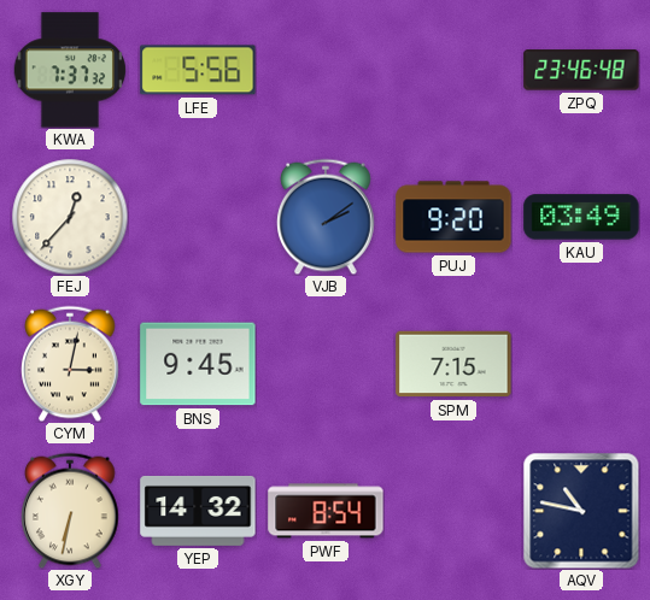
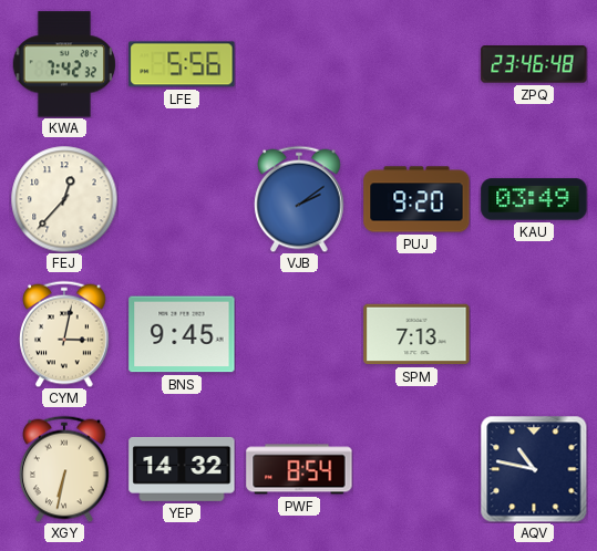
KWA: 7:37 -> 7:42
SPM: 7:15 -> 7:13
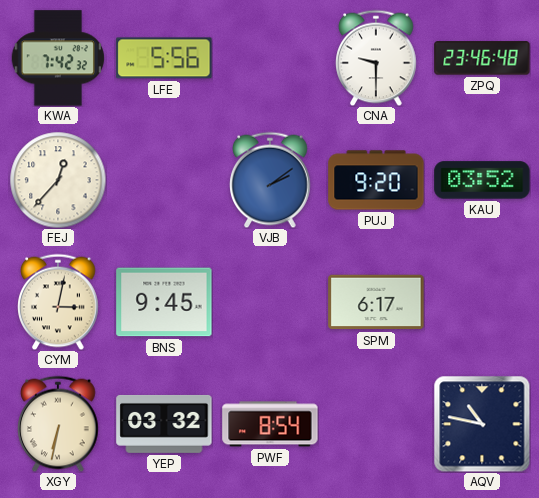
CNA: none -> 9:30
KAU: 03:49 -> 03:52
SPM: 7:13 -> 6:17
YEP: 14:32 -> 03:32
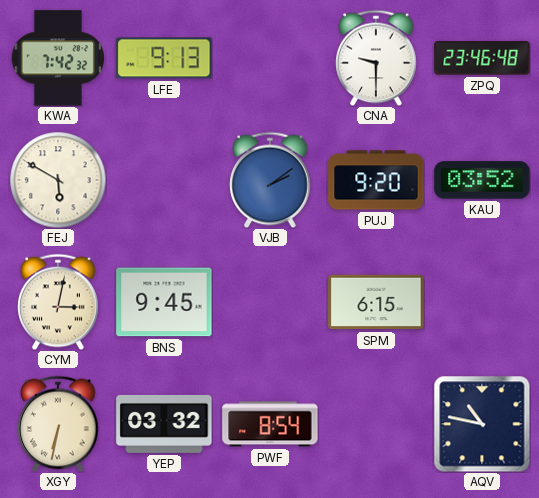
LFE: 5:56 -> 9:13
FEJ: 12:37 -> 5:50
SPM: 6:17 -> 6:15
